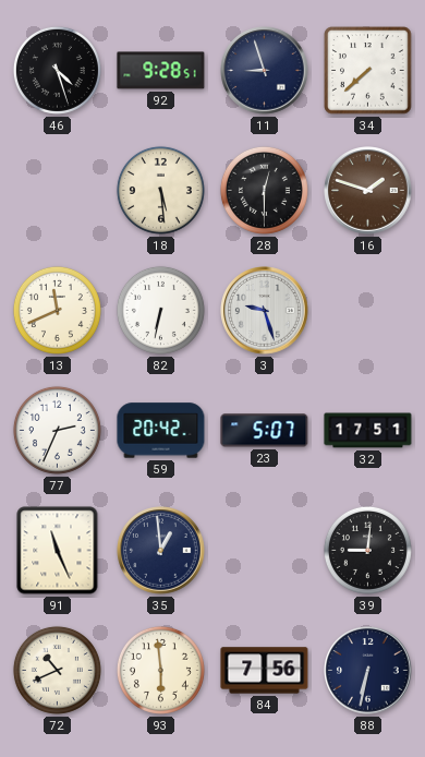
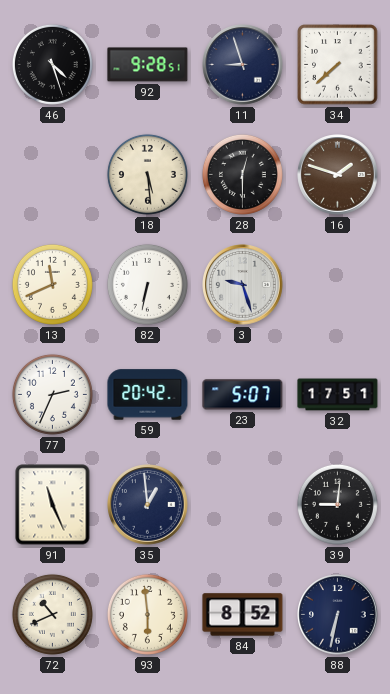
84: 7:56 -> 8:52
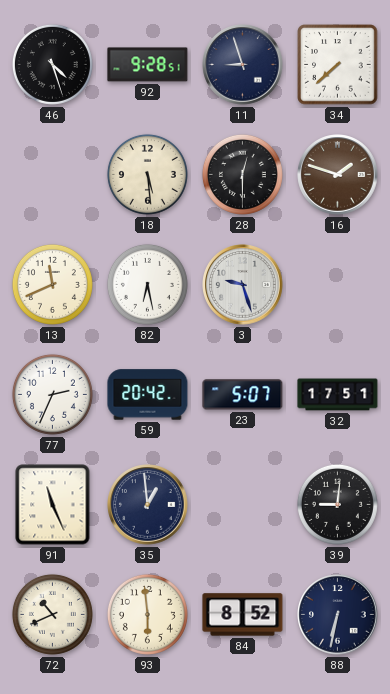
82: 6:32 -> 6:28
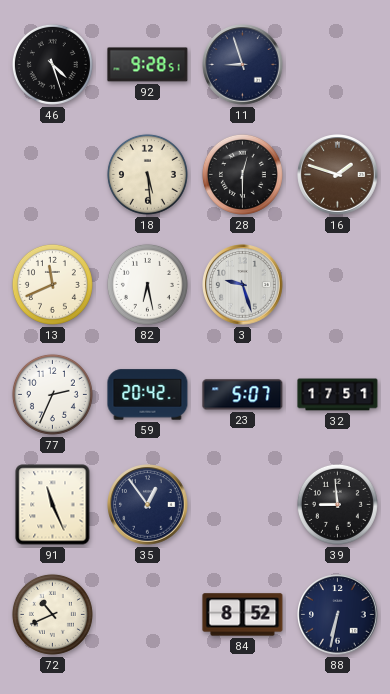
34: 7:38 -> none
35: 12:59 -> 12:54
39: 9:01 -> 8:59
93: 5:59 -> none
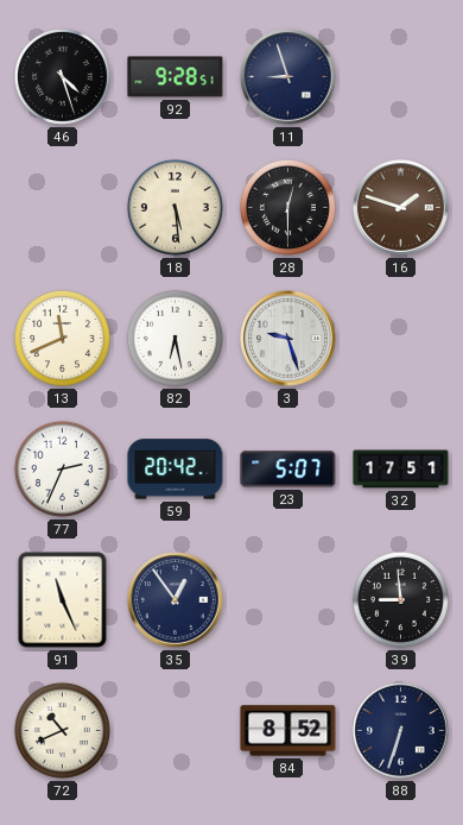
88: 6:32 -> 6:33
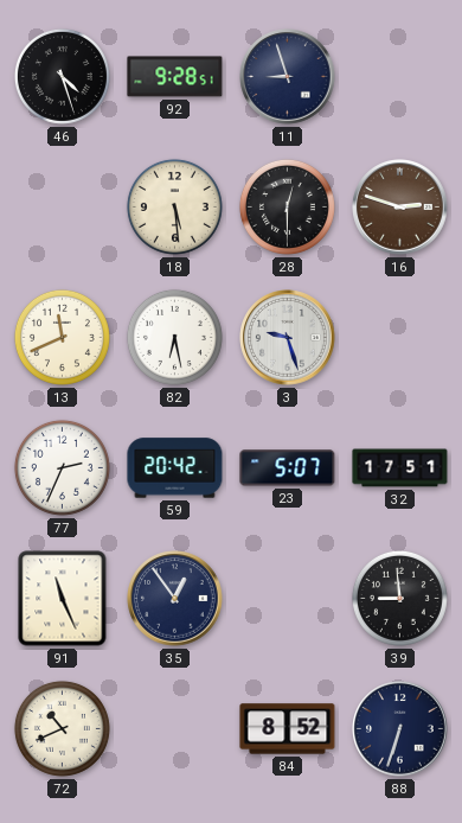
16: 1:48 -> 2:48
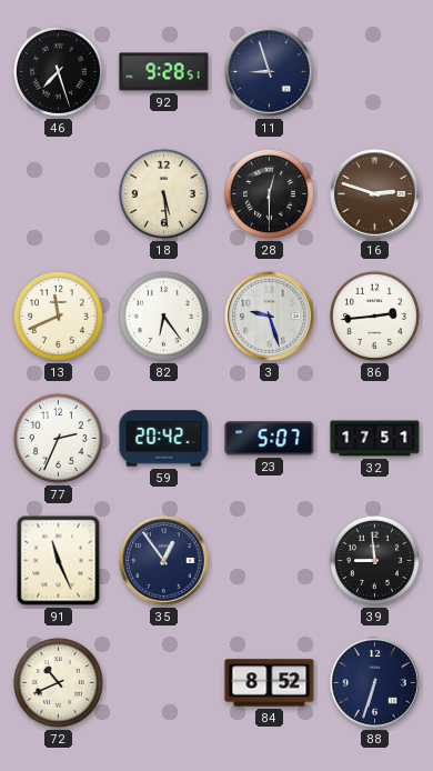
46: 4:27 -> 7:27
82: 6:28 -> 6:24
86: none -> 2:44
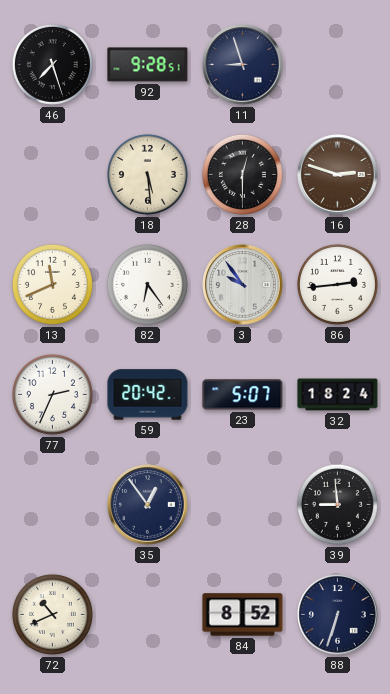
3: 9:27 -> 9:54
32: 17:51 -> 18:24
91: 11:26 -> none
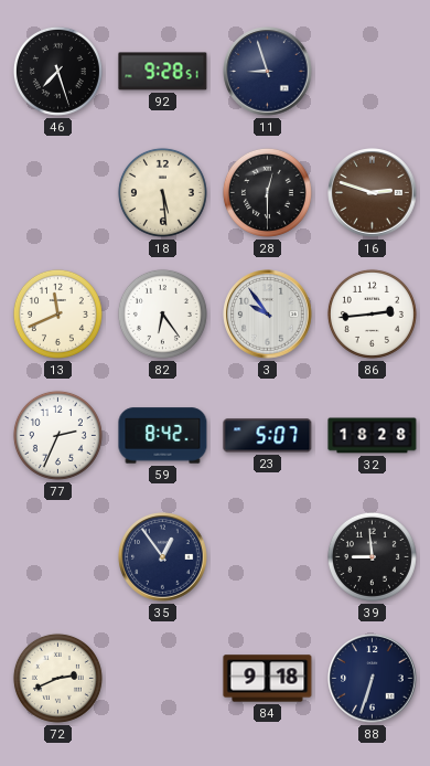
59: 20:42 -> 8:42
32: 18:24 -> 18:28
72: 10:41 -> 2:41
84: 8:52 -> 9:18
